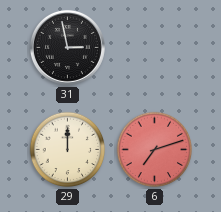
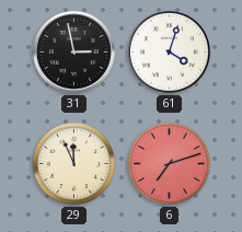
61: none -> 4:03
29: 12:00 -> 11:56
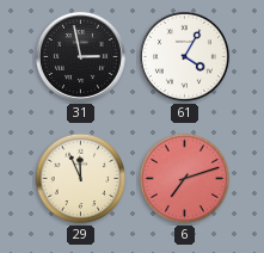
61: 4:03 -> 4:05
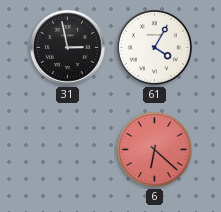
29: 11:56 -> none
6: 7:12 -> 6:22
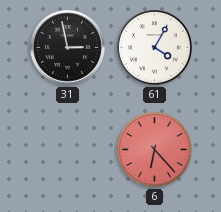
6: 6:22 -> 6:23
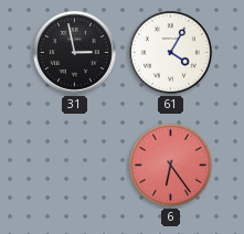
6: 6:23 -> 6:24
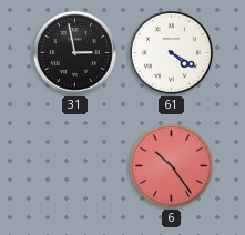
61: 4:05 -> 4:20
6: 6:24 -> 10:24
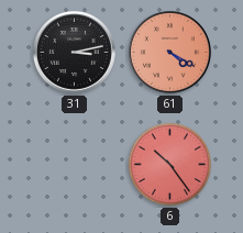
31: 2:58 -> 3:13
61 dial: white -> salmon
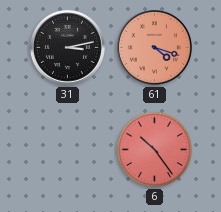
61: 4:20 -> 4:18
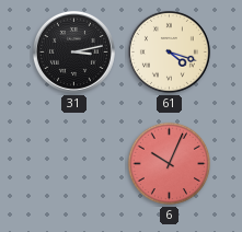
61 dial: salmon -> cream
6: 10:24 -> 10:04
